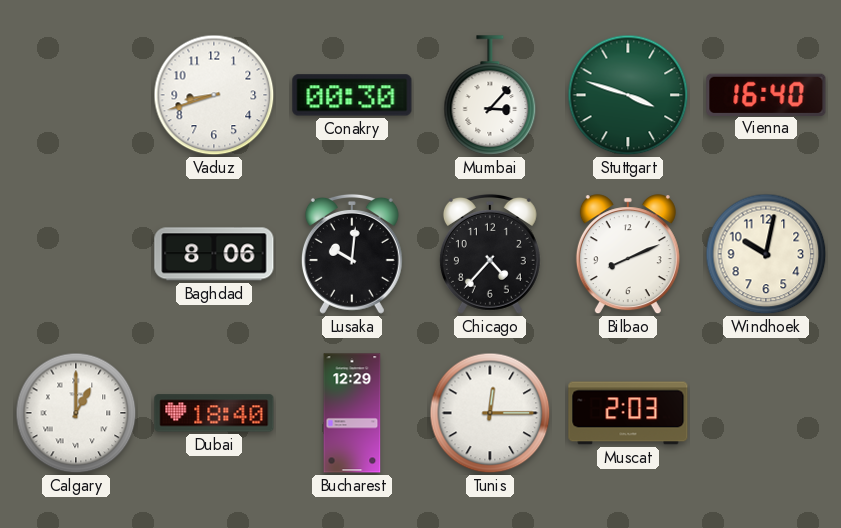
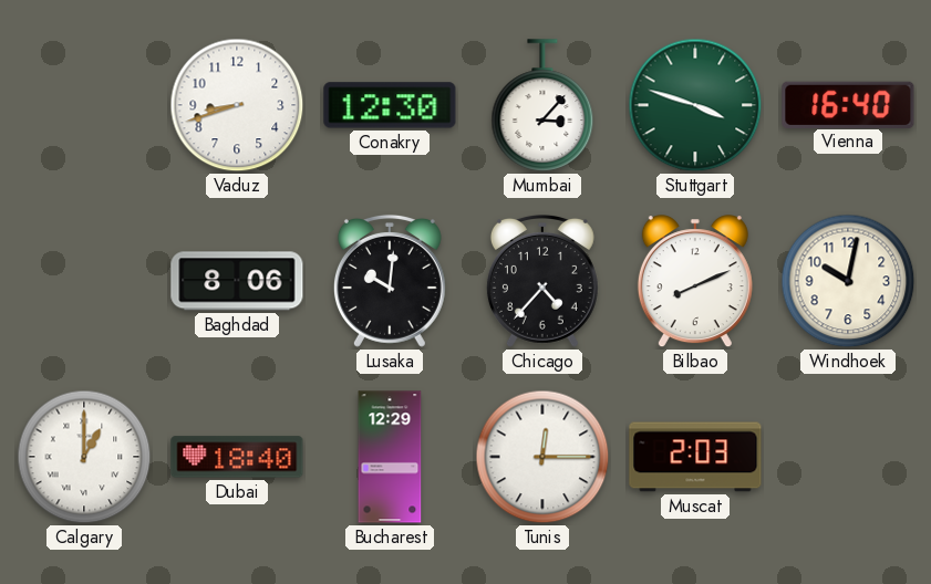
Conakry: 00:30 -> 12:30
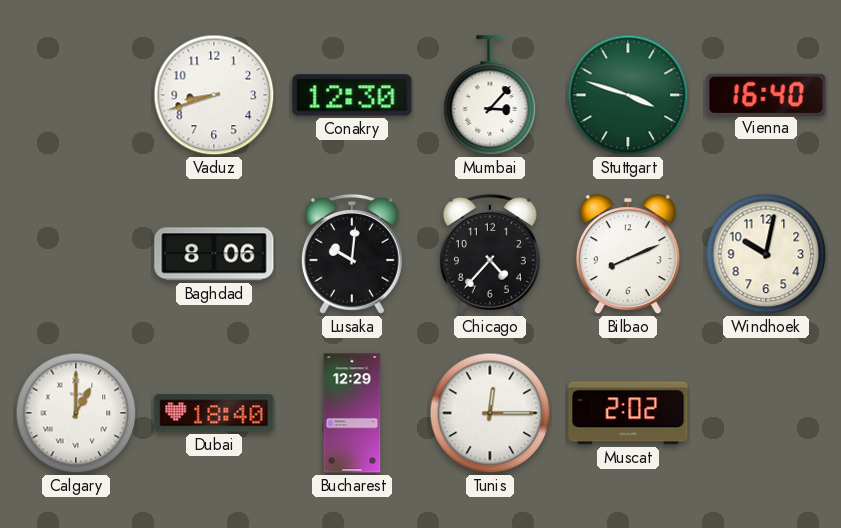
Muscat: 2:03 -> 2:02
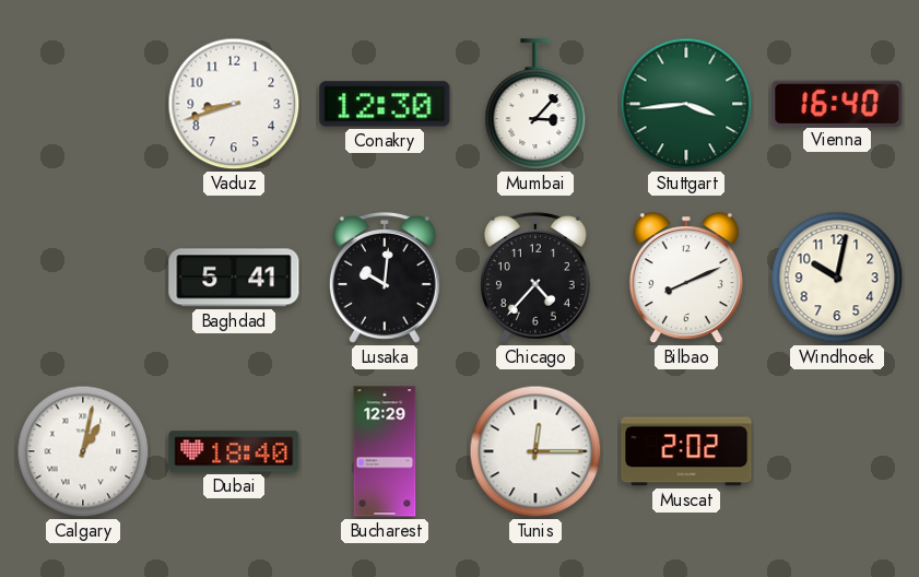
Stuttgart: 3:48 -> 3:44
Baghdad: 8:06 -> 5:41
Calgary: 1:00 -> 1:02
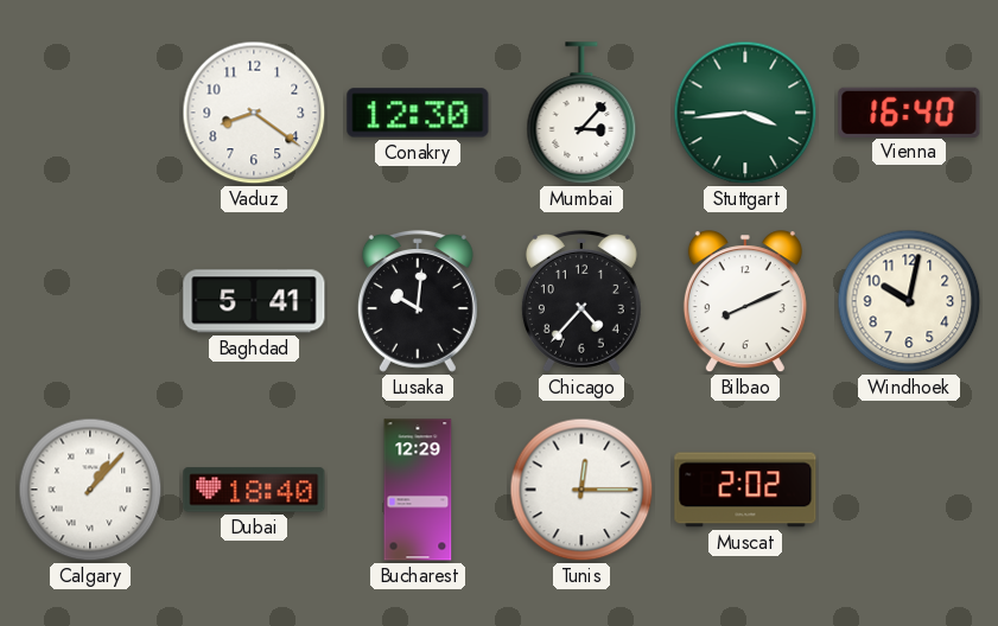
Vaduz: 8:42 -> 8:21
Calgary: 1:02 -> 1:07
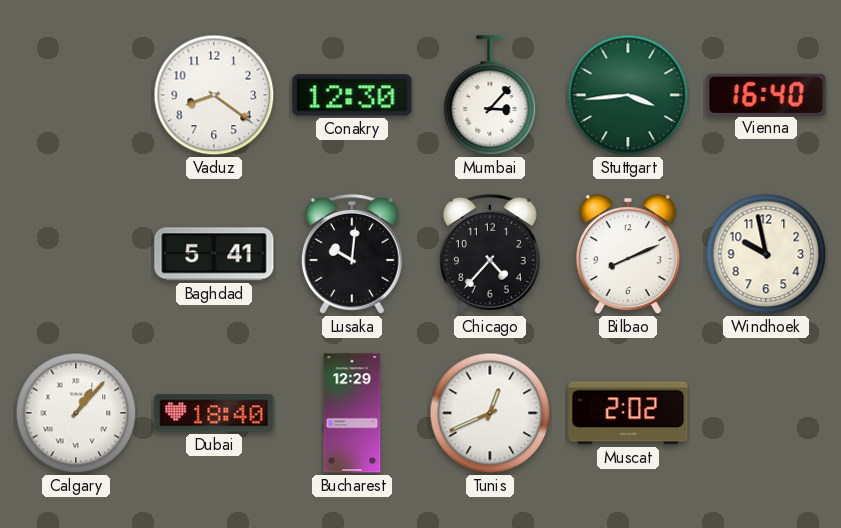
Windhoek: 10:02 -> 9:58
Tunis: 12:15 -> 12:41
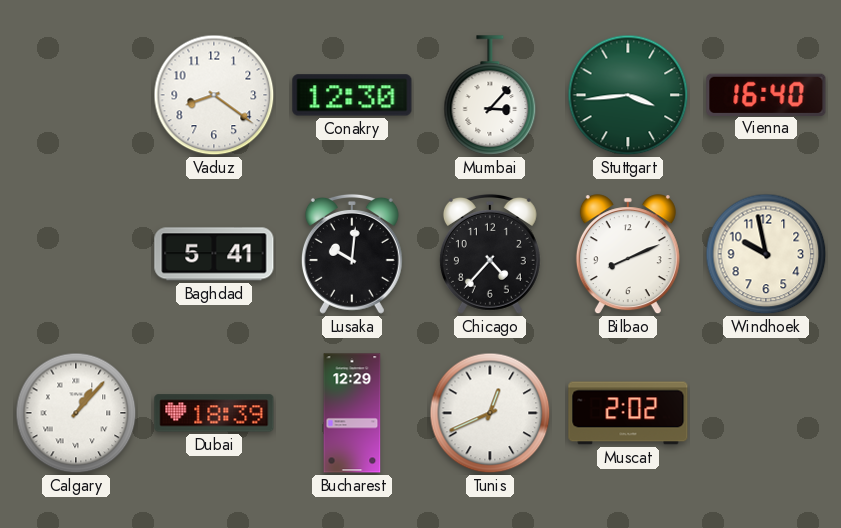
Dubai: 18:40 -> 18:39
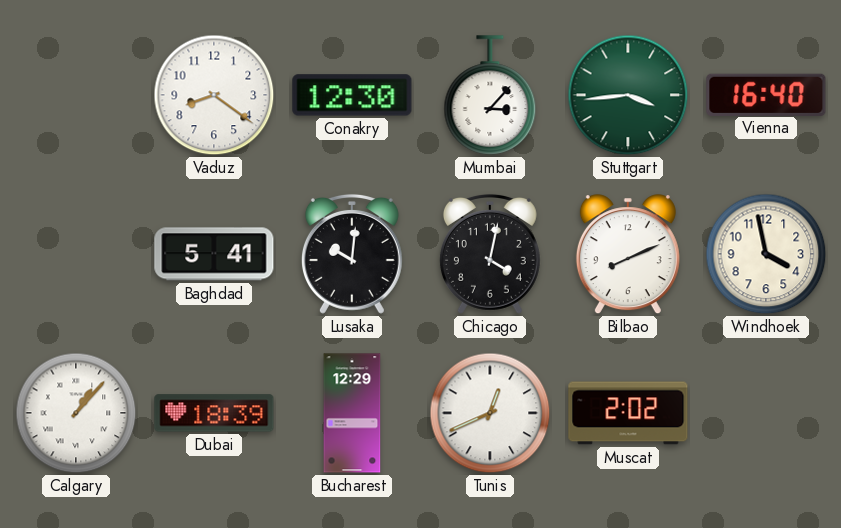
Chicago: 4:37 -> 4:02
Windhoek: 9:58 -> 3:58
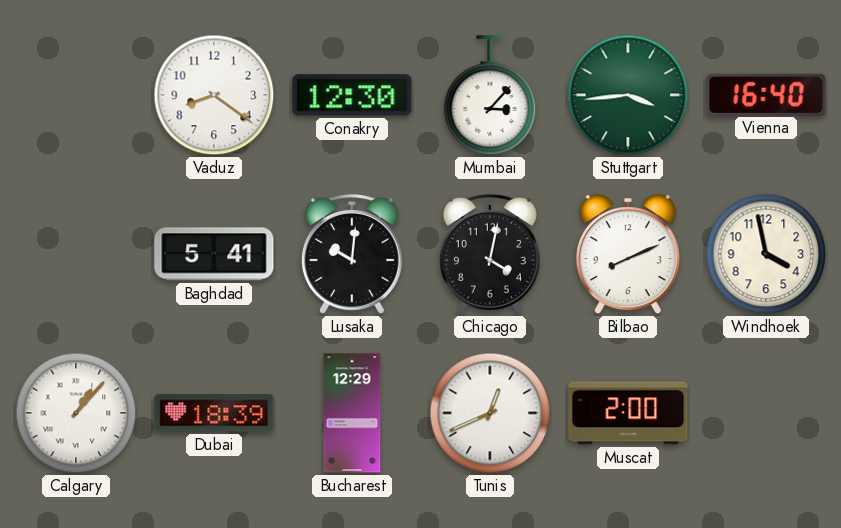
Muscat: 2:02 -> 2:00
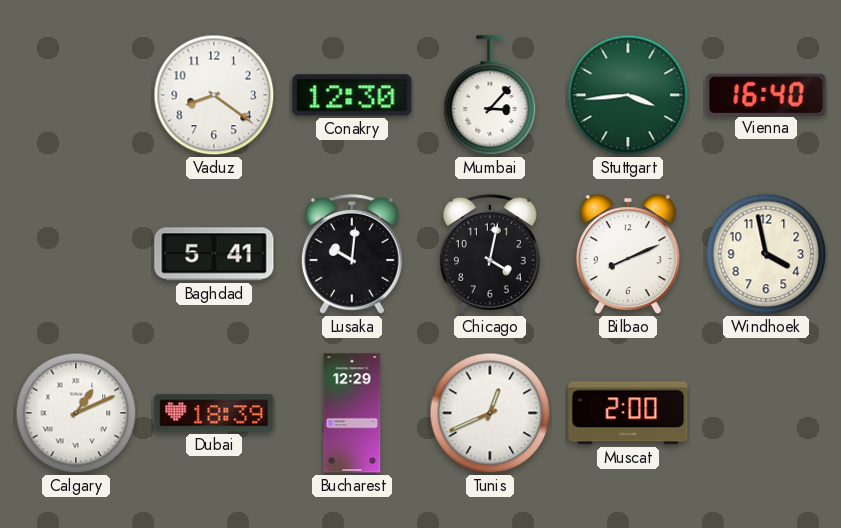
Calgary: 1:07 -> 1:11
